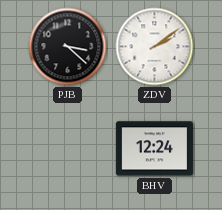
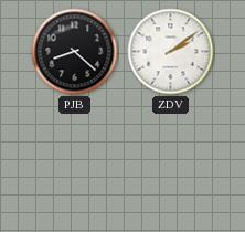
PJB: 3:22 -> 8:22
BHV: 12:24 -> none
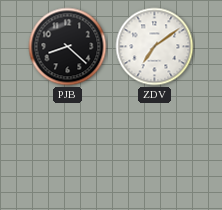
ZDV: 2:09 -> 7:09
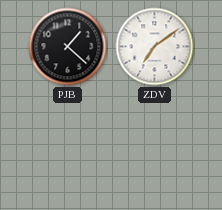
PJB: 8:22 -> 1:22
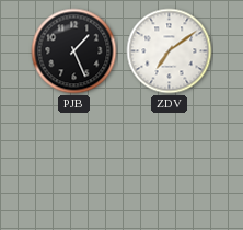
PJB: 1:22 -> 1:26
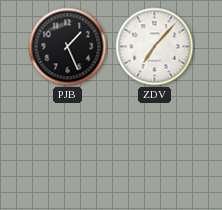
ZDV: 7:09 -> 7:07
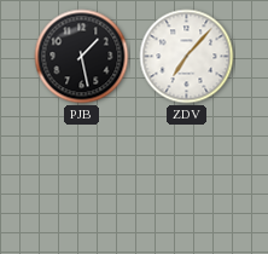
PJB: 1:26 -> 1:28
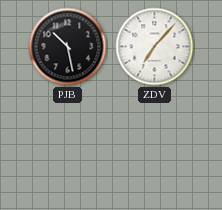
PJB: 1:28 -> 10:28
